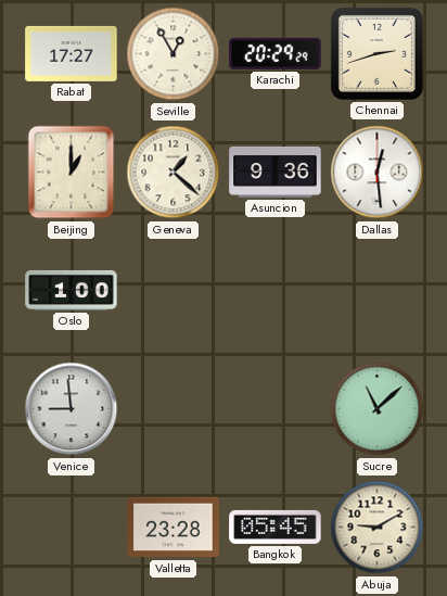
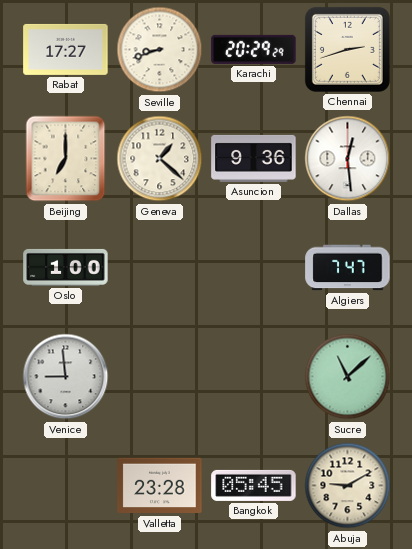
Seville: 12:55 -> 8:42
Beijing: 1:00 -> 7:00
Algiers: none -> 7:47
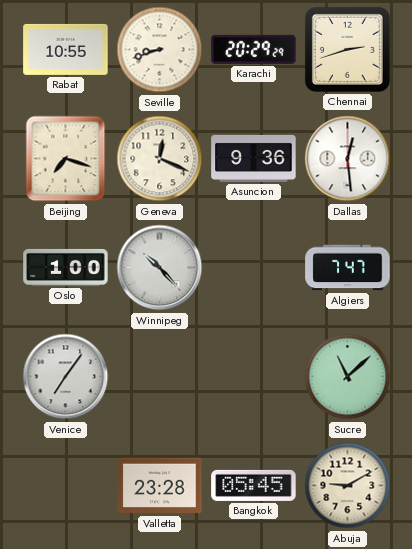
Rabat: 17:27 -> 10:55
Beijing: 7:00 -> 7:18
Geneva: 1:22 -> 12:19
Winnipeg: none -> 10:23
Venice: 8:59 -> 7:06
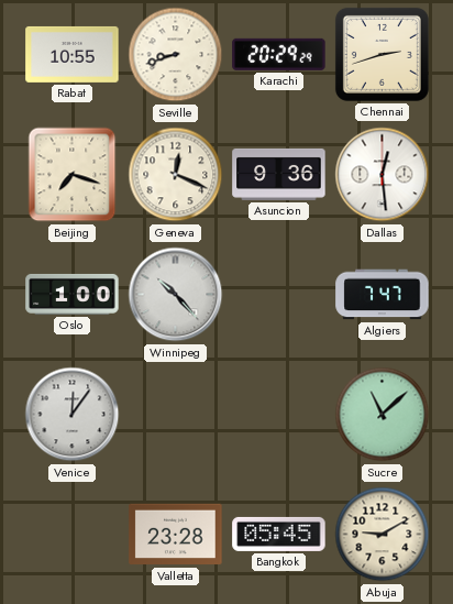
Venice: 7:06 -> 12:06
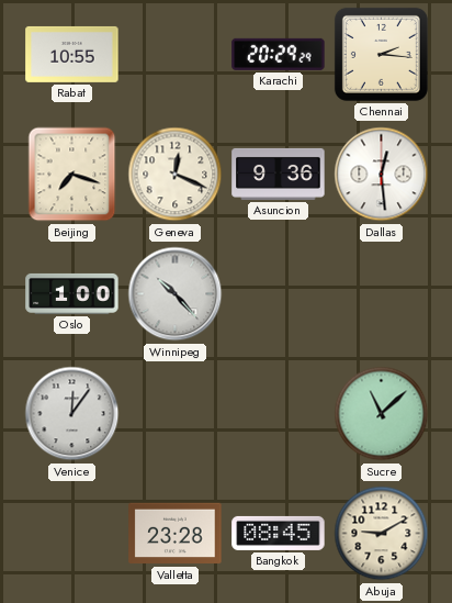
Seville: 8:42 -> none
Chennai: 2:42 -> 2:16
Algiers: 7:47 -> none
Bangkok: 05:45 -> 08:45
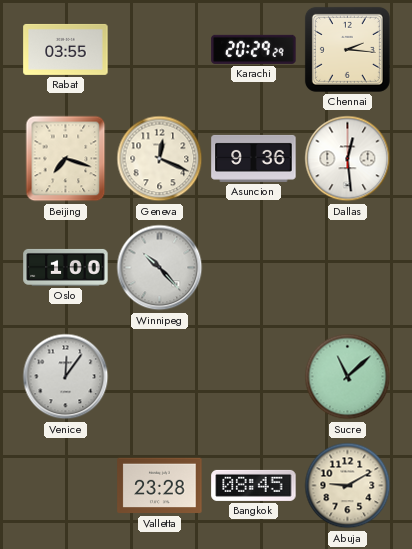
Rabat: 10:55 -> 03:55
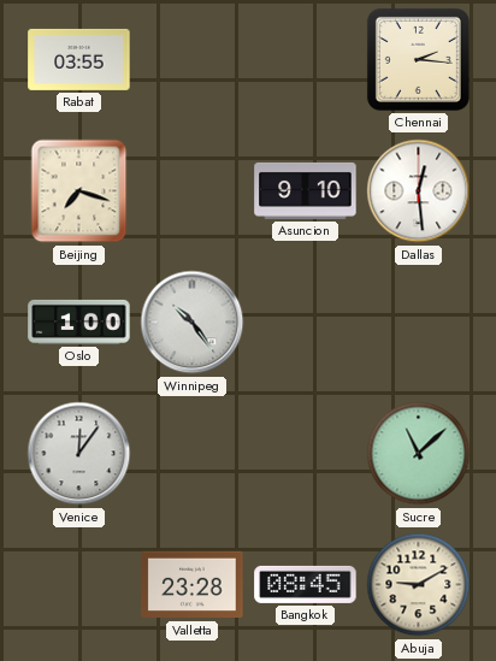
Karachi: 20:29 -> none
Geneva: 12:19 -> none
Asuncion: 9:36 -> 9:10
Winnipeg: 10:23 -> 10:24
